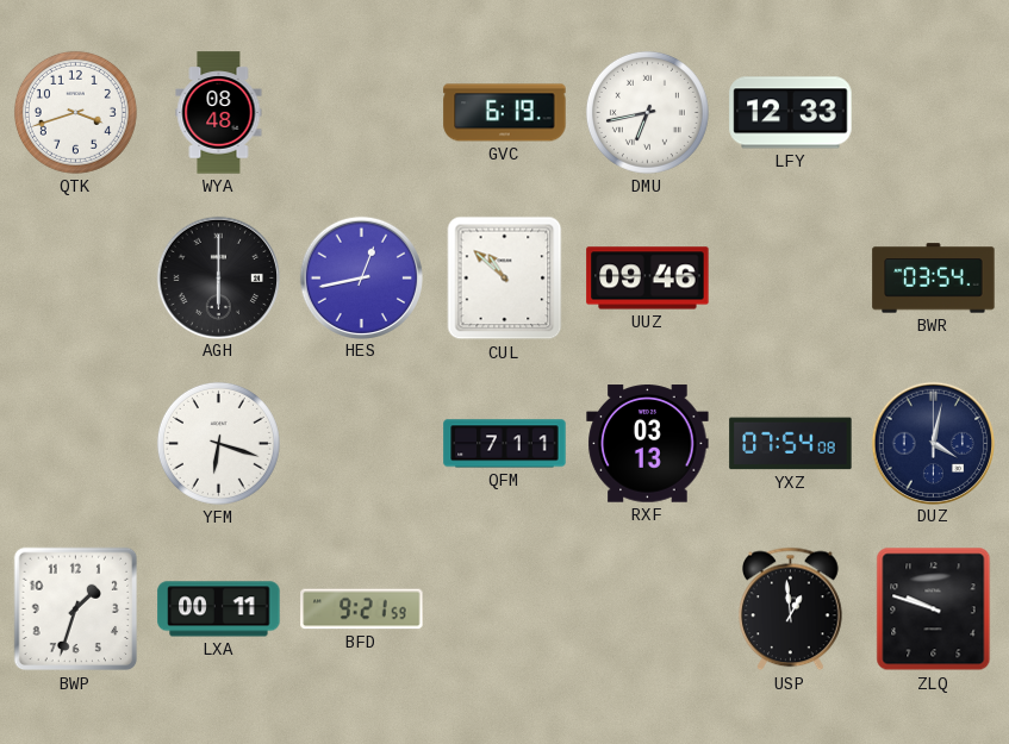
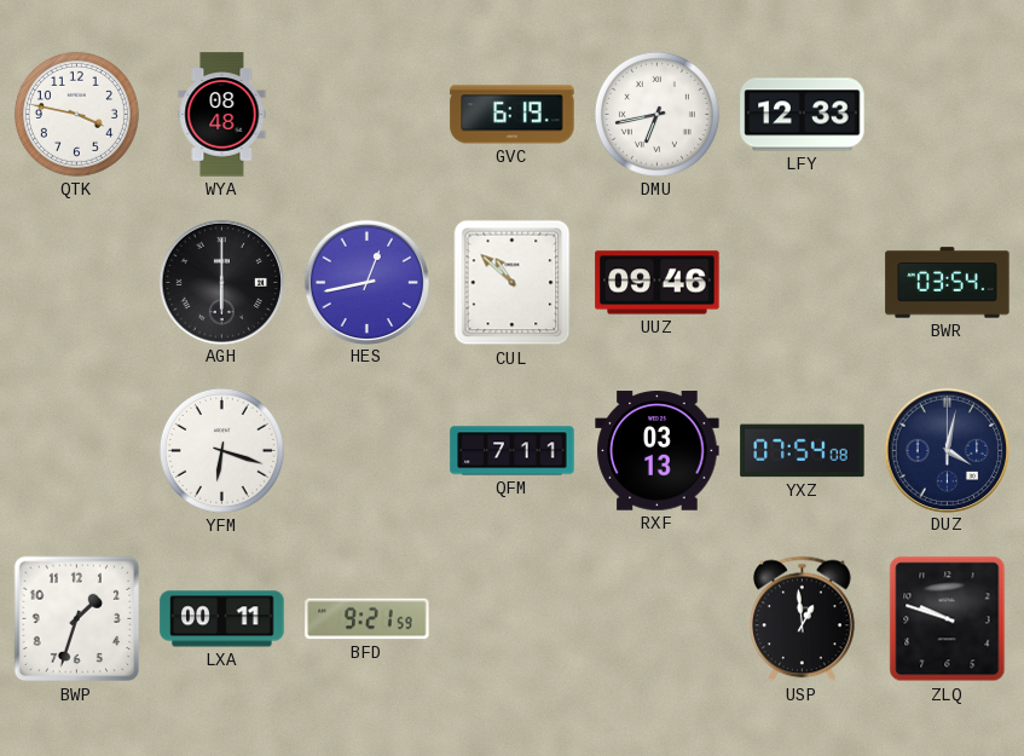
QTK: 3:42 -> 3:47
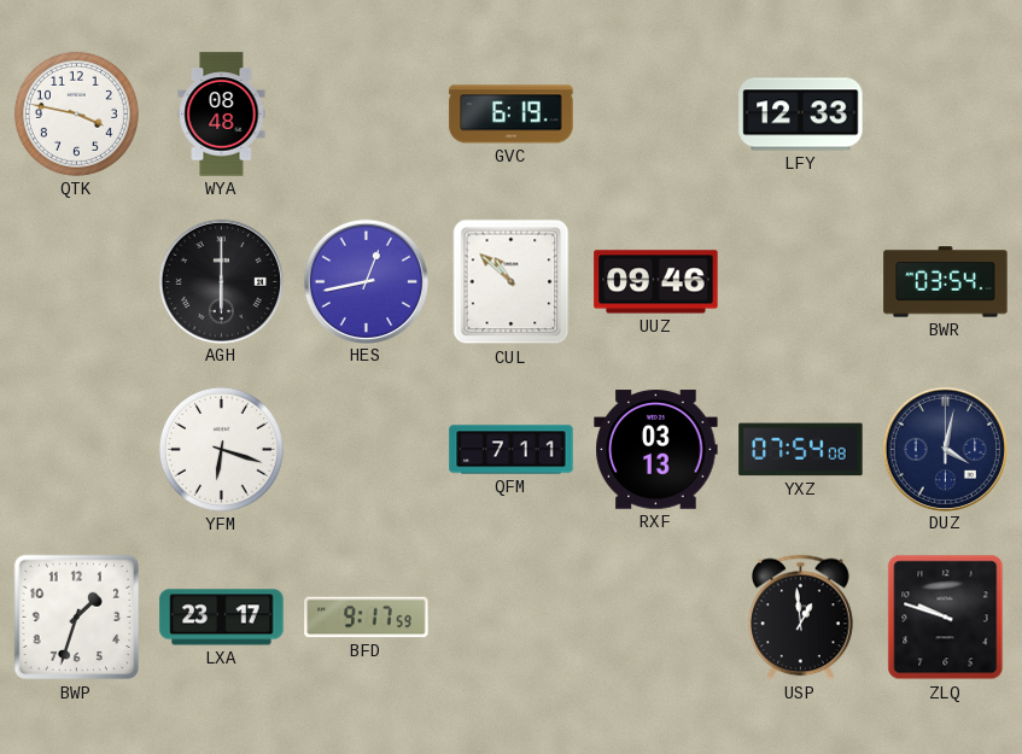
DMU: 6:43 -> none
LXA: 00:11 -> 23:17
BFD: 9:21 -> 9:17
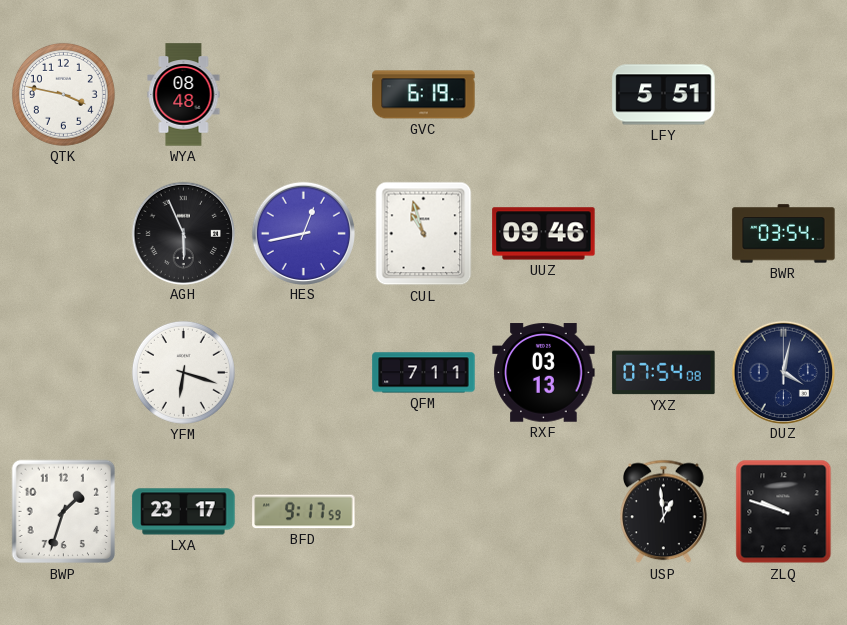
LFY: 12:33 -> 5:51
AGH: 6:00 -> 5:56
CUL: 10:52 -> 10:57
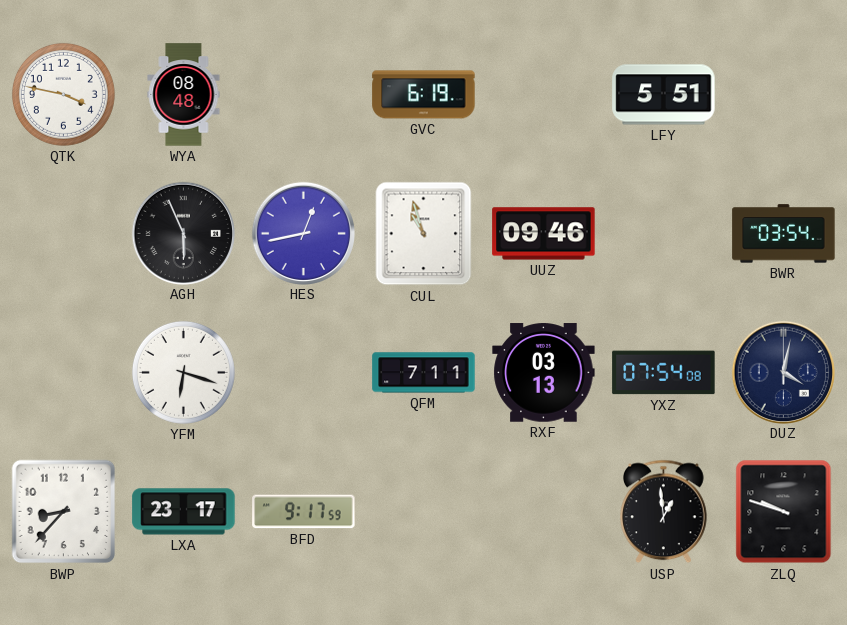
BWP: 1:33 -> 8:37
